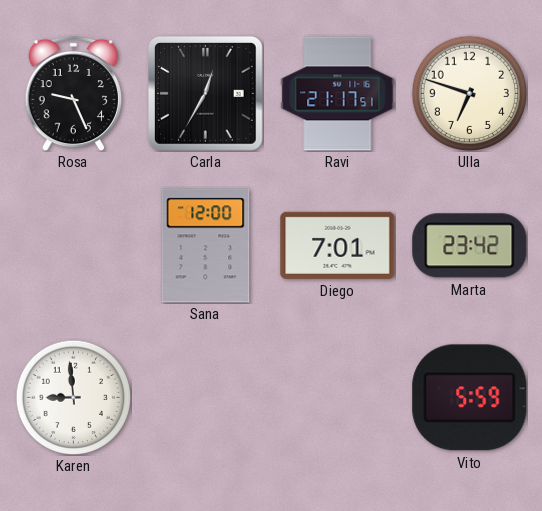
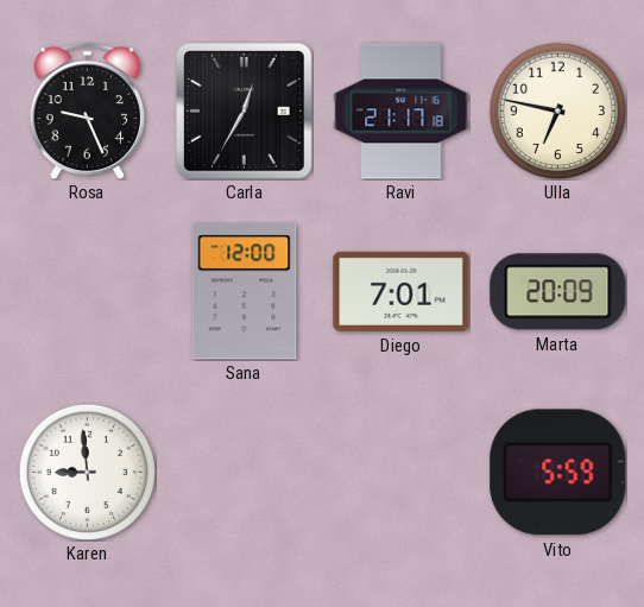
Ravi: 21:17:51 -> 21:17:18
Ulla: 6:48 -> 6:47
Marta: 23:42 -> 20:09
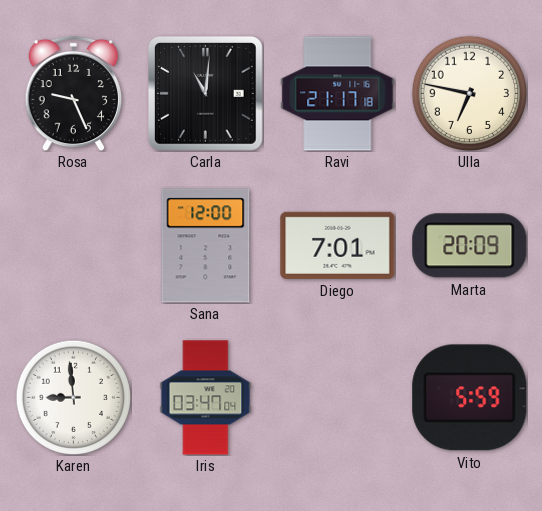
Carla: 12:35 -> 11:01
Iris: none -> 03:47
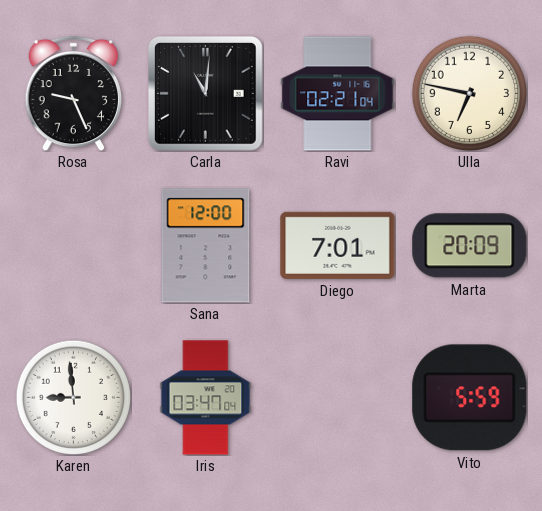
Ravi: 21:17 -> 02:21
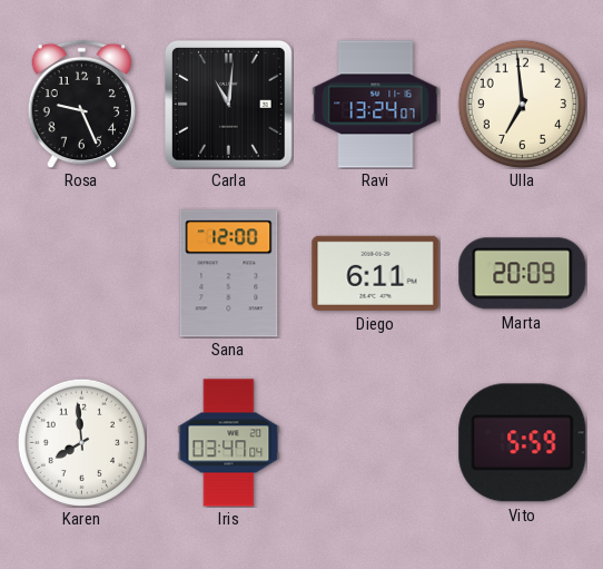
Ravi: 02:21 -> 13:24
Ulla: 6:47 -> 6:59
Diego: 7:01 -> 6:11
Karen: 8:59 -> 7:59
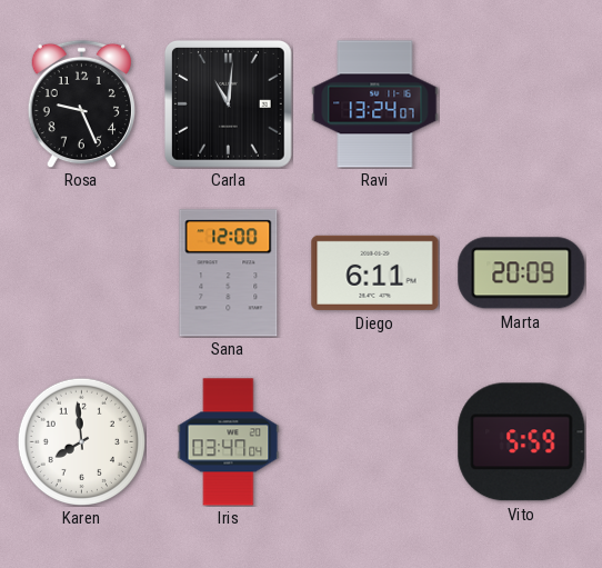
Ulla: 6:59 -> none
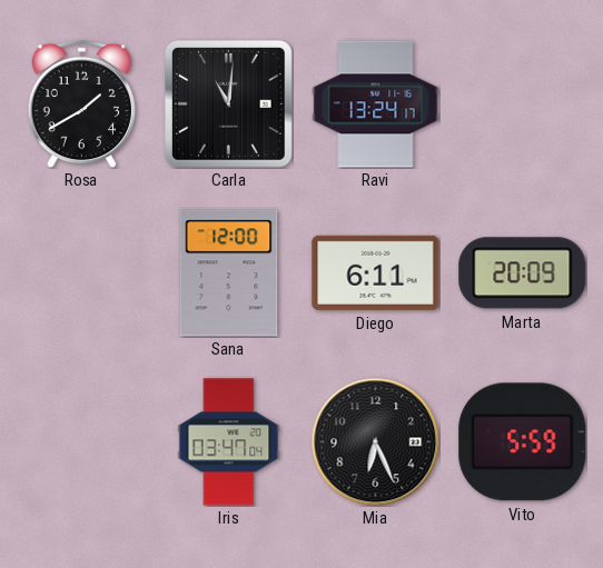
Rosa: 9:26 -> 1:40
Ravi: 13:24:07 -> 13:24:17
Karen: 7:59 -> none
Mia: none -> 6:26
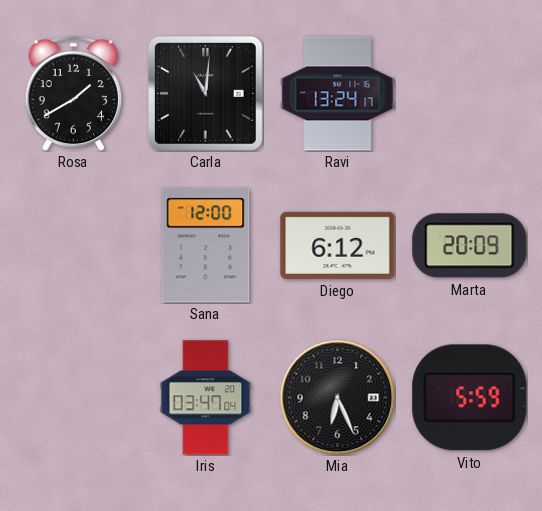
Diego: 6:11 -> 6:12
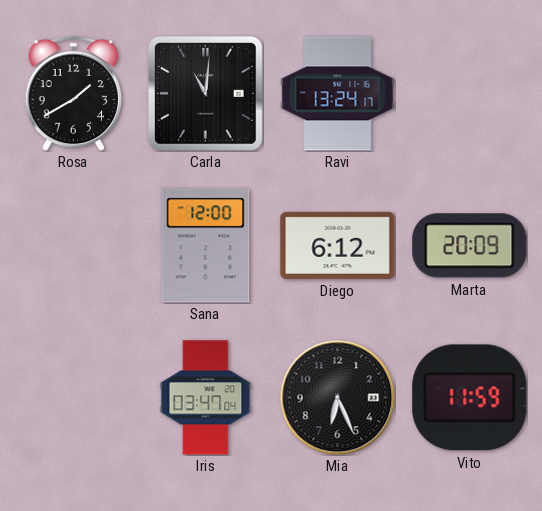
Vito: 5:59 -> 11:59
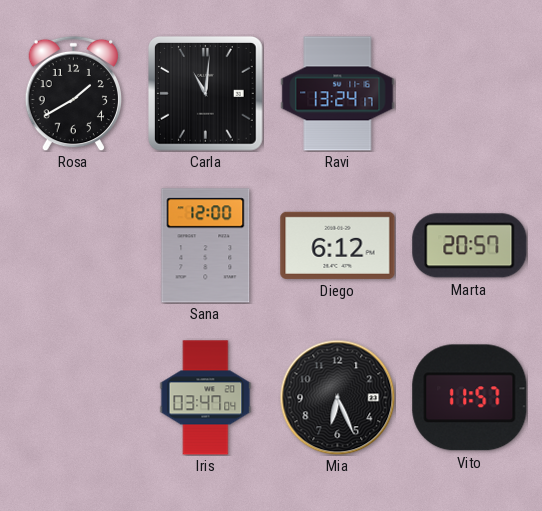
Marta: 20:09 -> 20:57
Vito: 11:59 -> 11:57
